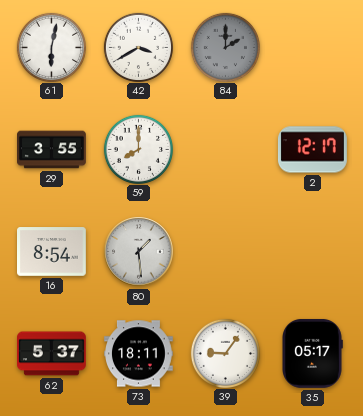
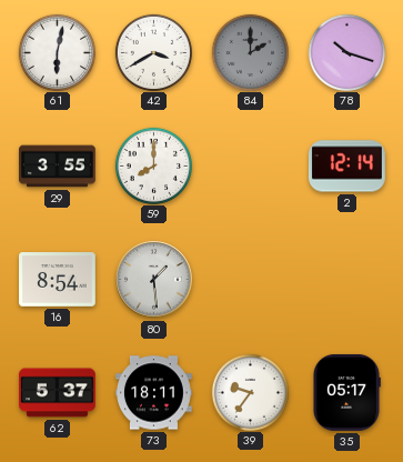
78: none -> 10:18
2: 12:17 -> 12:14
39: 9:06 -> 9:36
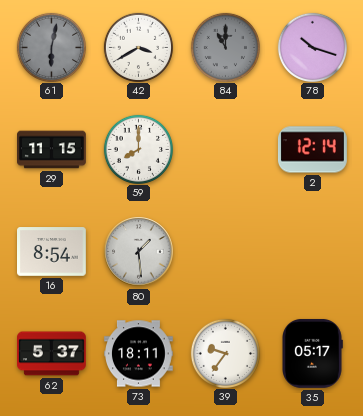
61 dial: white -> grey
84: 2:00 -> 11:00
29: 3:55 -> 11:15
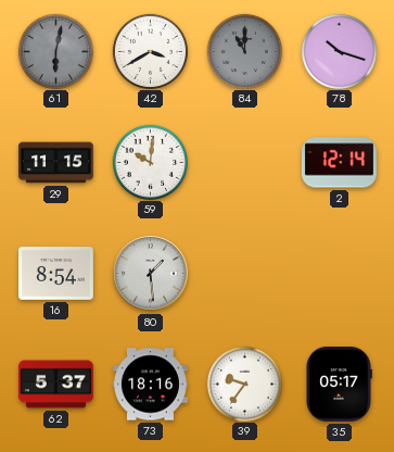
59: 8:00 -> 10:01
73: 18:11 -> 18:16
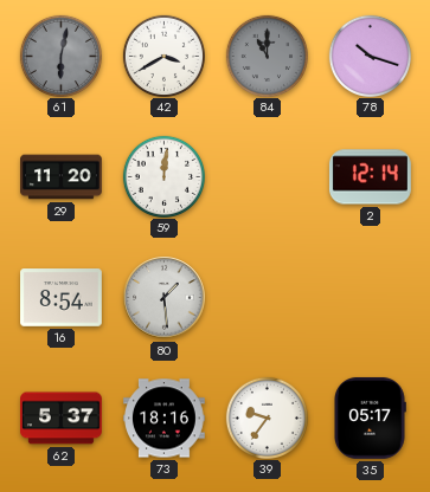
29: 11:15 -> 11:20
59: 10:01 -> 12:01
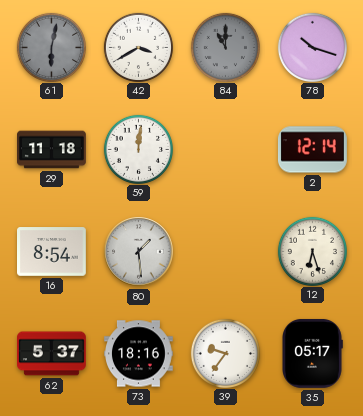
29: 11:20 -> 11:18
12: none -> 6:27
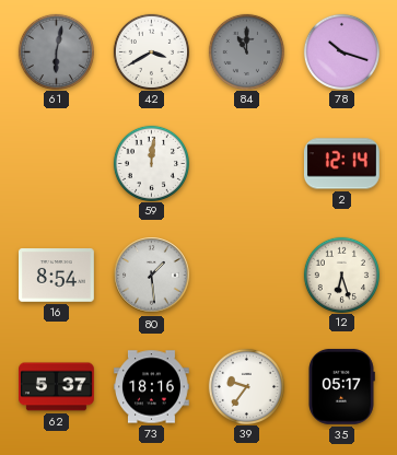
29: 11:18 -> none
